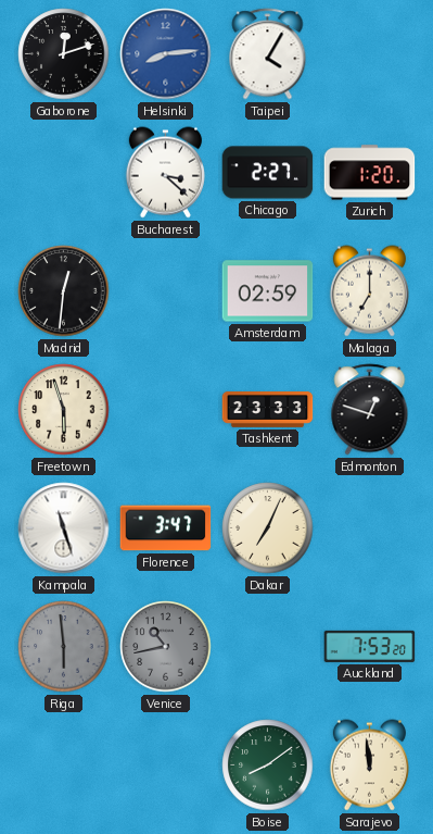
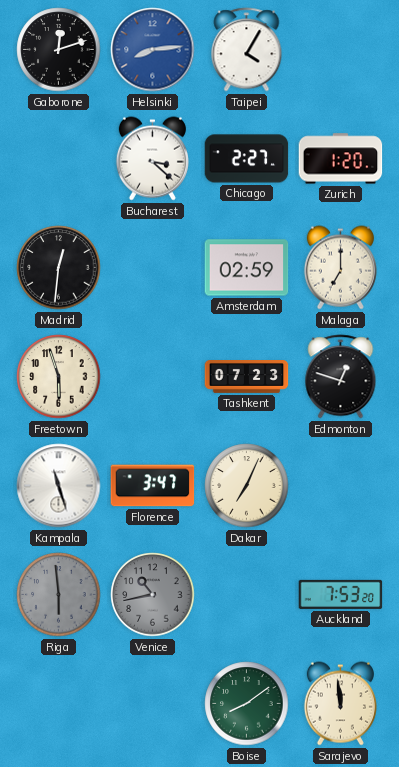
Tashkent: 23:33 -> 07:23
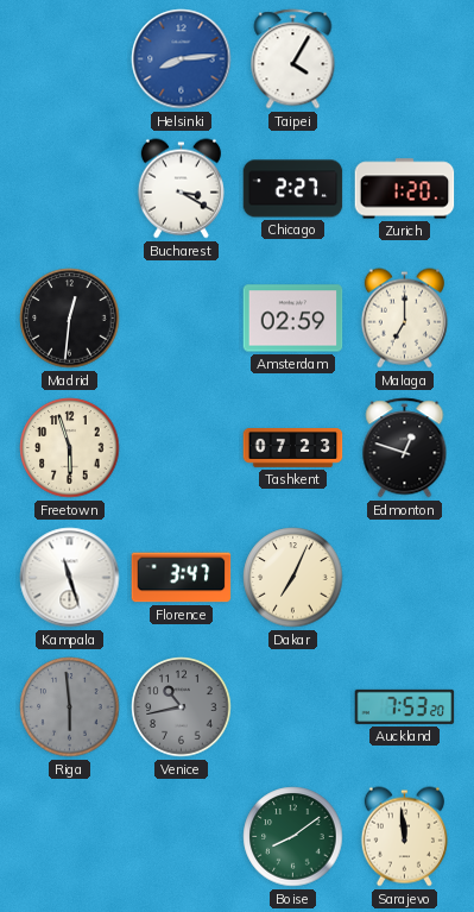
Gaborone: 12:12 -> none
Bucharest: 3:22 -> 3:20
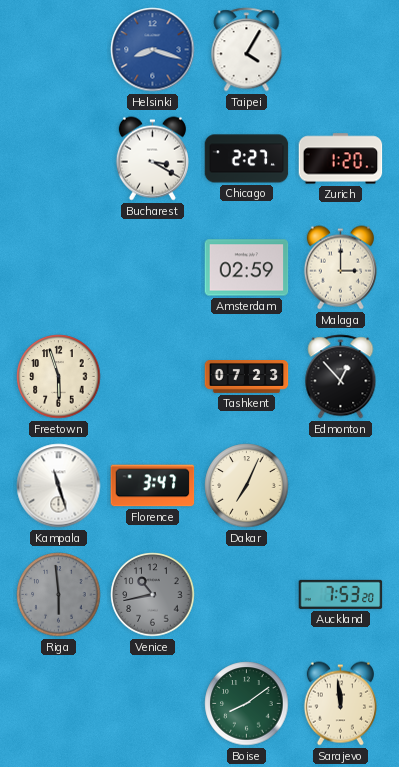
Helsinki: 8:14 -> 8:18
Madrid: 12:31 -> none
Malaga: 7:00 -> 3:00
Edmonton: 12:48 -> 12:53
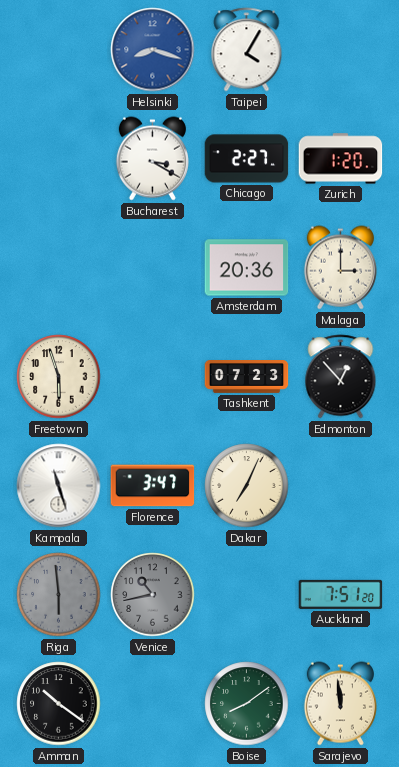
Amsterdam: 02:59 -> 20:36
Auckland: 7:53 -> 7:51
Amman: none -> 10:21
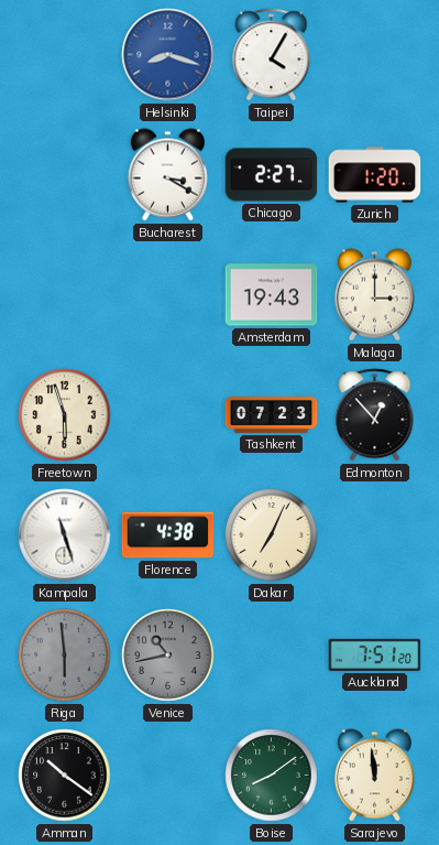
Amsterdam: 20:36 -> 19:43
Florence: 3:47 -> 4:38
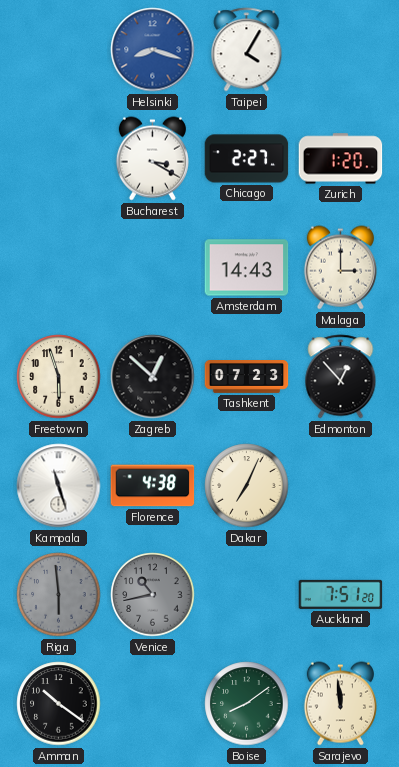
Amsterdam: 19:43 -> 14:43
Zagreb: none -> 12:52
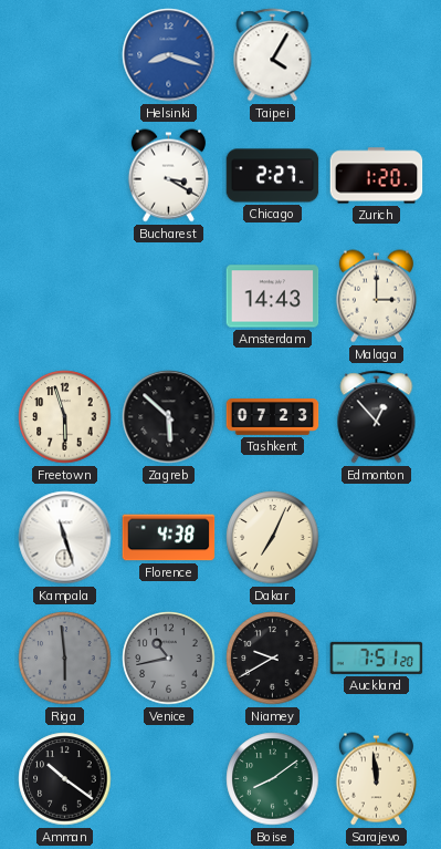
Zagreb: 12:52 -> 5:52
Niamey: none -> 9:40
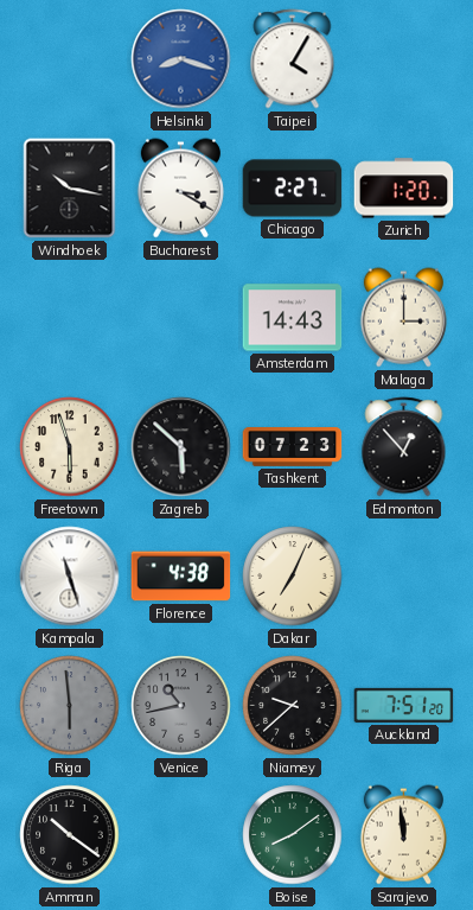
Windhoek: none -> 10:17
Niamey: 9:40 -> 9:38
